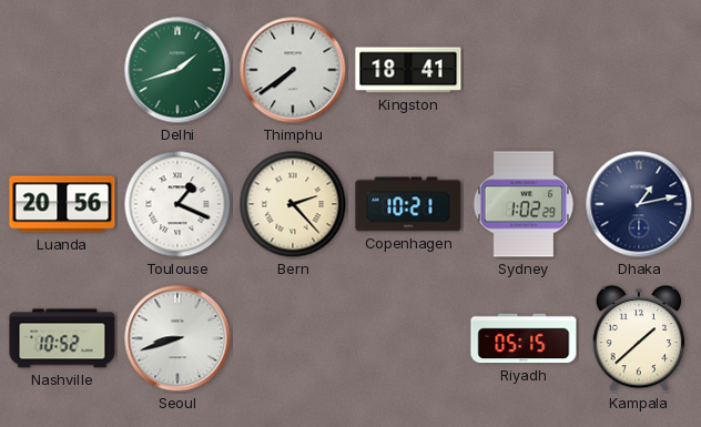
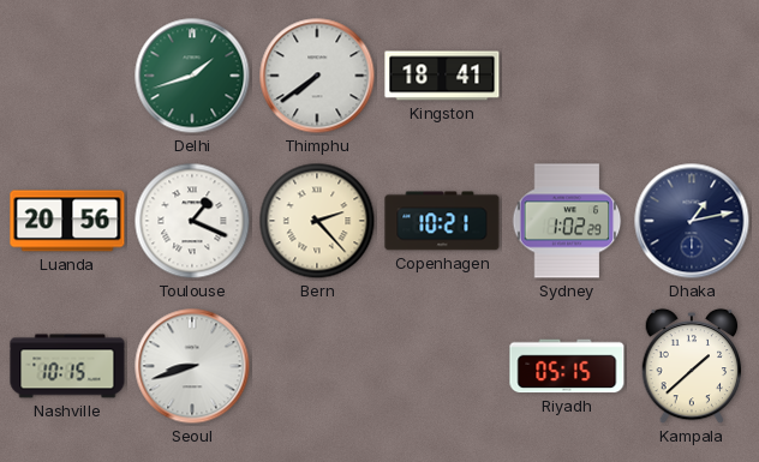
Nashville: 10:52 -> 10:15
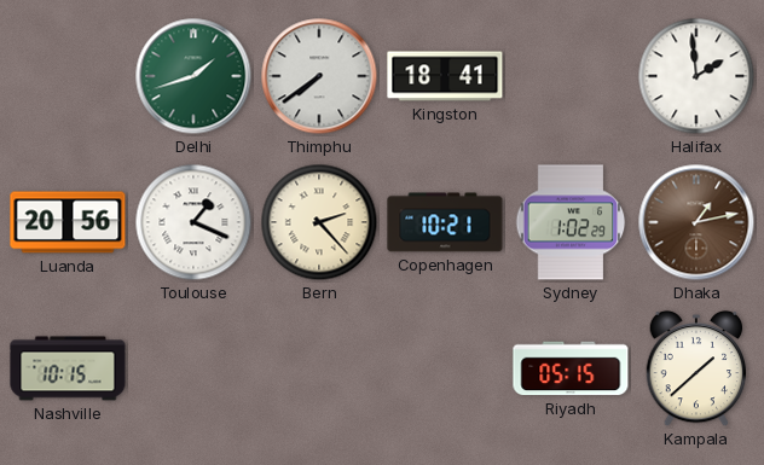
Halifax: none -> 1:59
Dhaka dial: navy -> brown
Seoul: 8:42 -> none
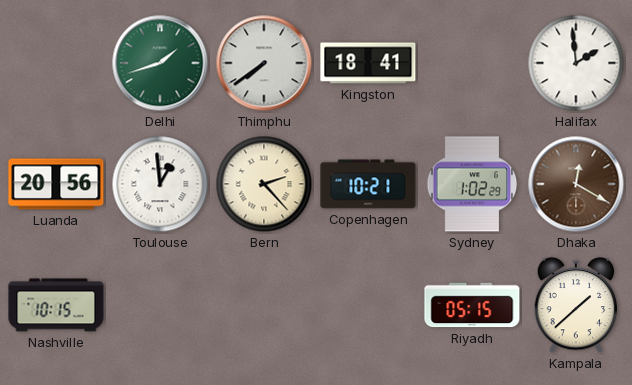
Toulouse: 1:19 -> 12:59
Dhaka: 1:13 -> 12:20
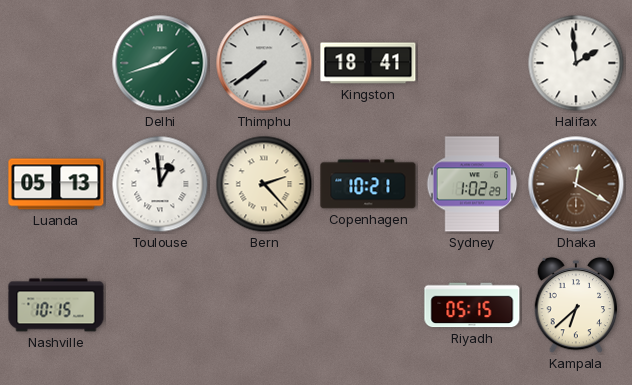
Luanda: 20:56 -> 05:13
Kampala: 1:38 -> 6:38
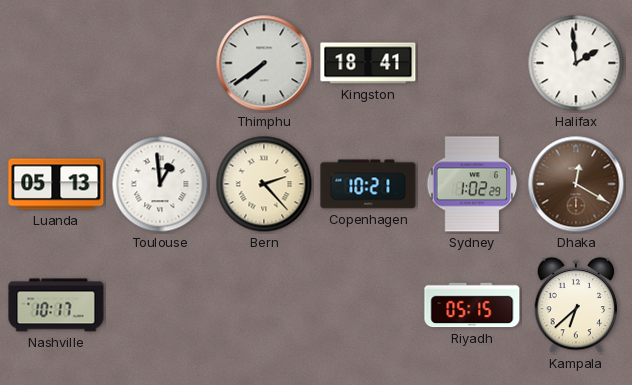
Delhi: 1:42 -> none
Nashville: 10:15 -> 10:17
